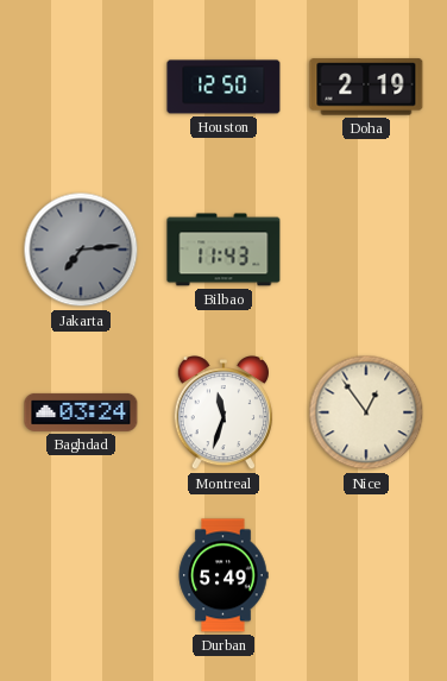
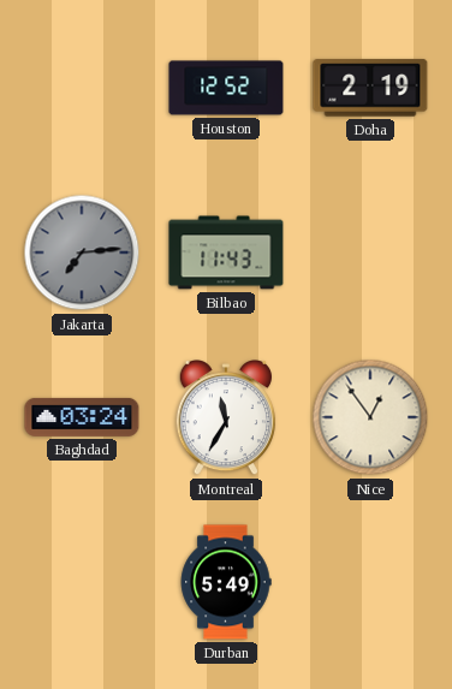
Houston: 12:50 -> 12:52
Montreal: 11:33 -> 11:35
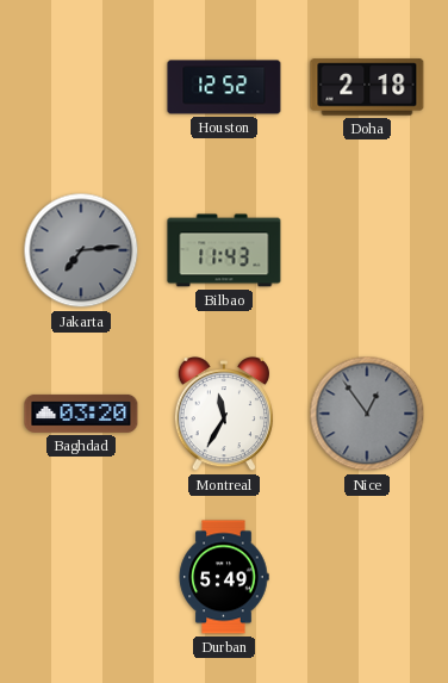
Doha: 2:19 -> 2:18
Baghdad: 03:24 -> 03:20
Nice dial: cream -> grey
